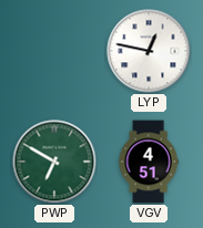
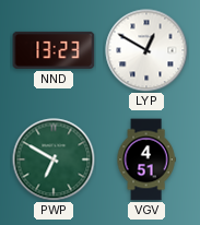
NND: none -> 13:23
LYP: 12:47 -> 12:50
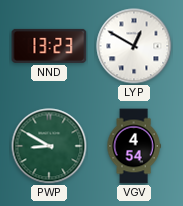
PWP: 6:50 -> 8:50
VGV: 4:51 -> 4:54
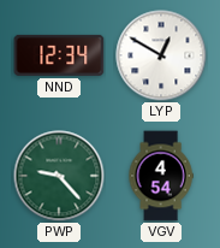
NND: 13:23 -> 12:34
PWP: 8:50 -> 9:23
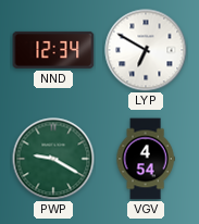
LYP: 12:50 -> 6:50
PWP: 9:23 -> 9:20
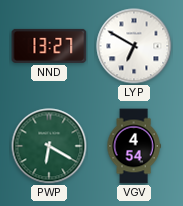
NND: 12:34 -> 13:27
PWP: 9:20 -> 6:20
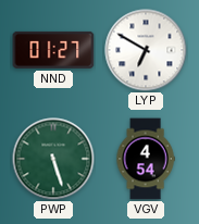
NND: 13:27 -> 01:27
PWP: 6:20 -> 5:27
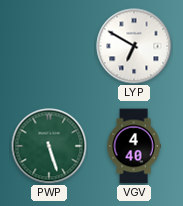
NND: 01:27 -> none
VGV: 4:54 -> 4:40
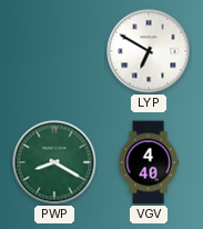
PWP: 5:27 -> 8:20
